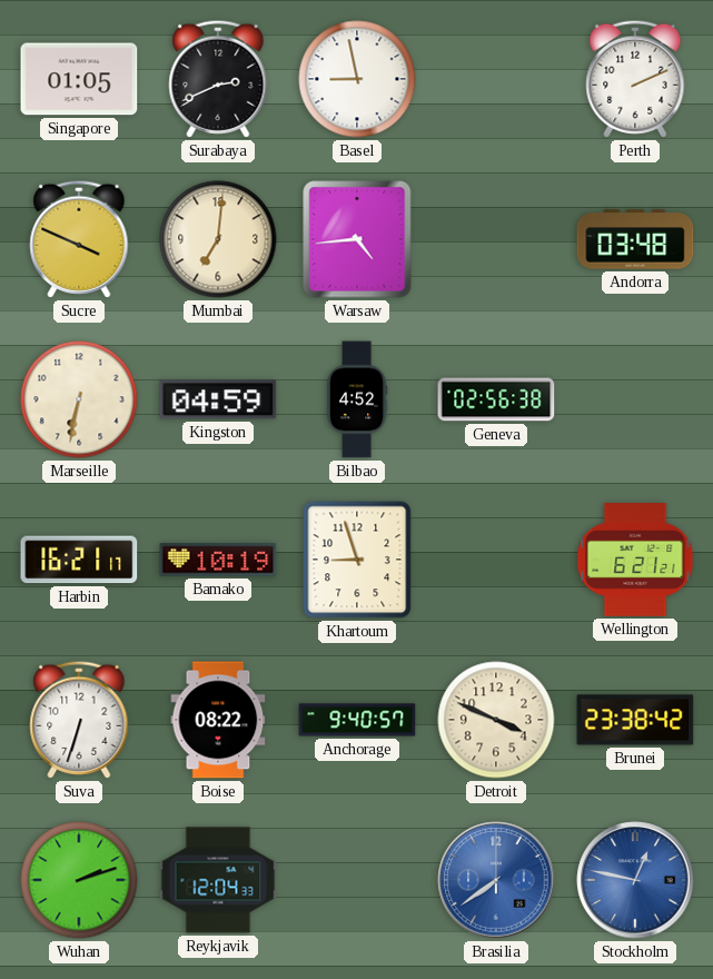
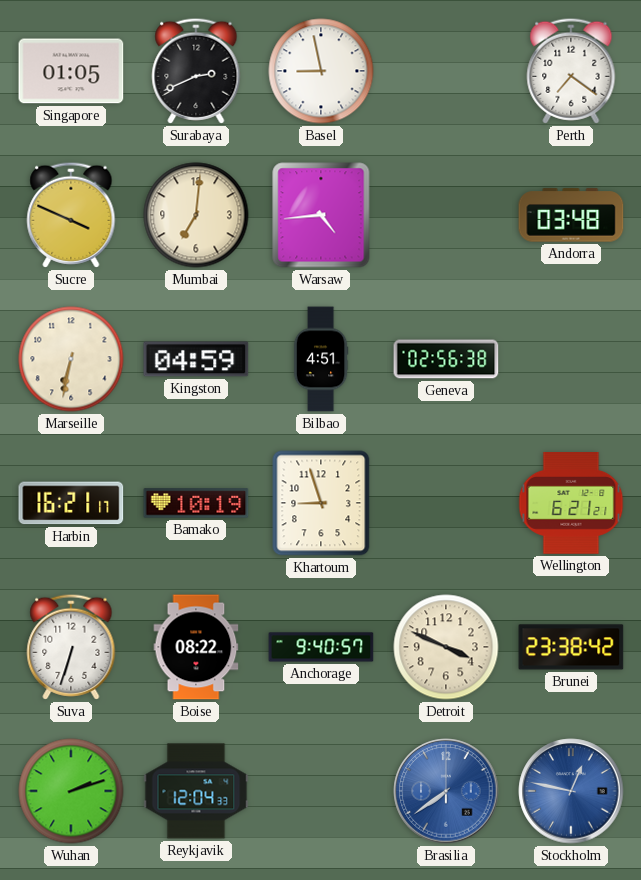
Perth: 2:11 -> 7:21
Bilbao: 4:52 -> 4:51
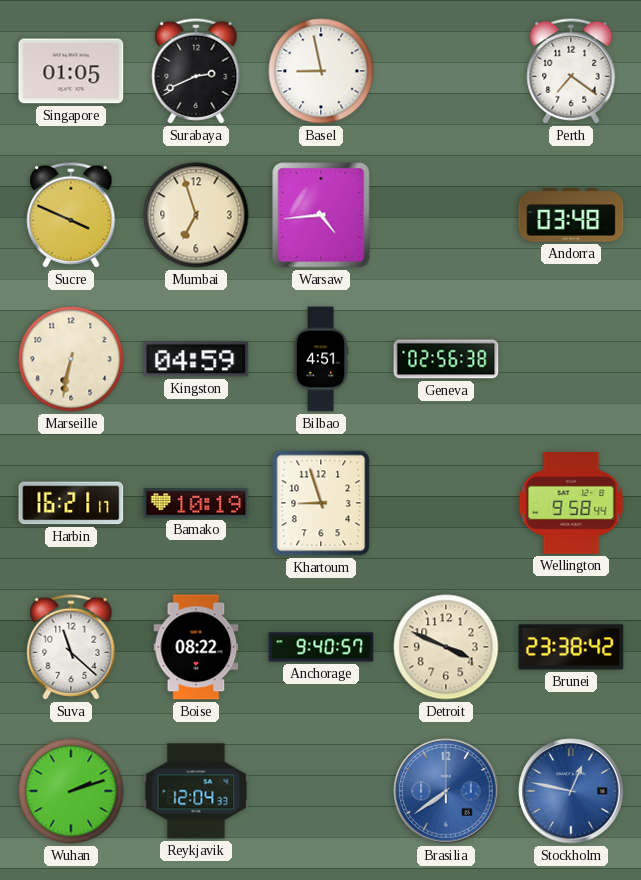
Mumbai: 7:01 -> 6:57
Wellington: 6:21 -> 9:58
Suva: 6:33 -> 11:22
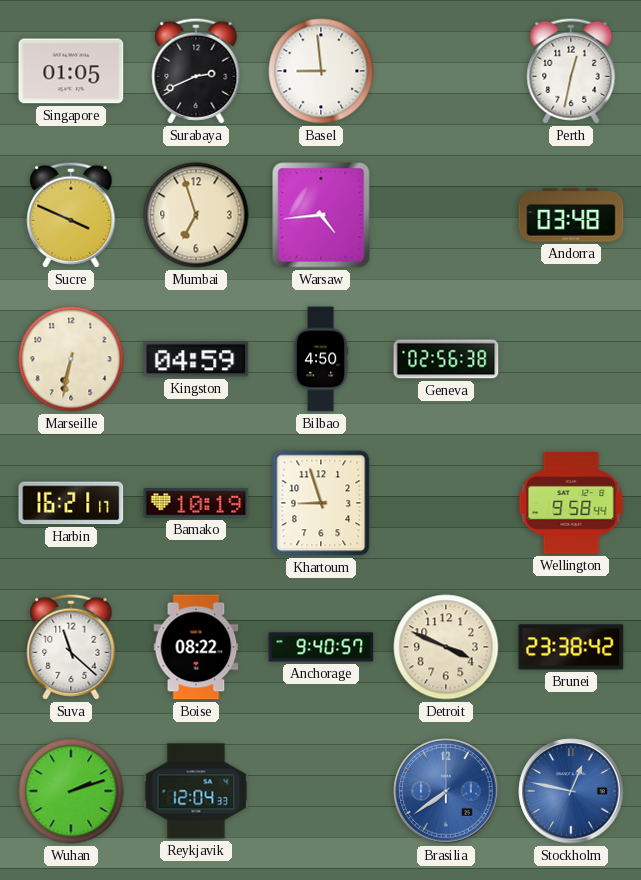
Basel: 8:58 -> 8:59
Perth: 7:21 -> 12:32
Bilbao: 4:51 -> 4:50
